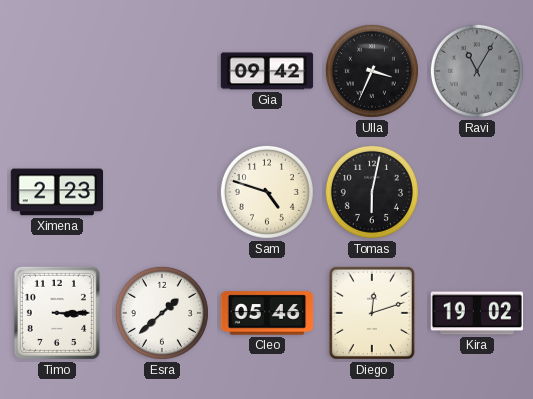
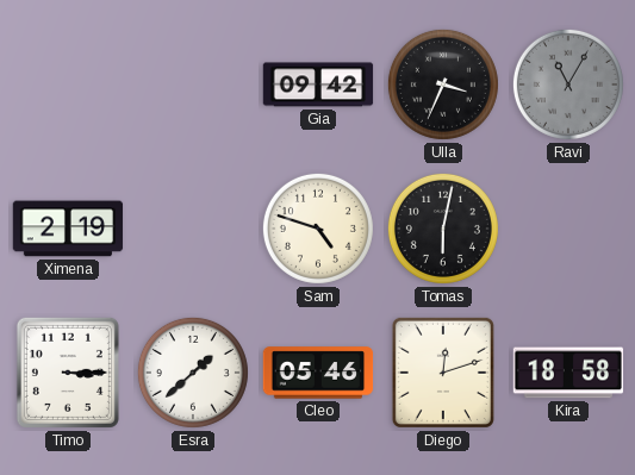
Ximena: 2:23 -> 2:19
Kira: 19:02 -> 18:58
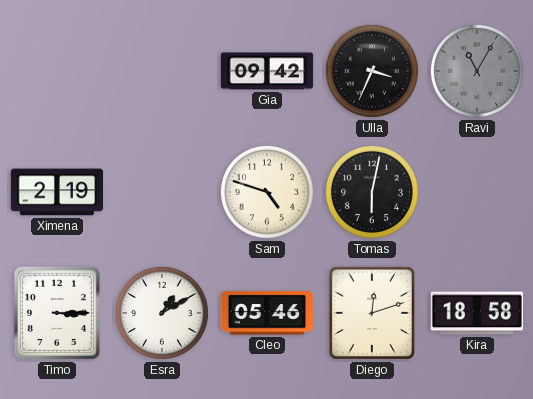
Esra: 1:38 -> 1:10
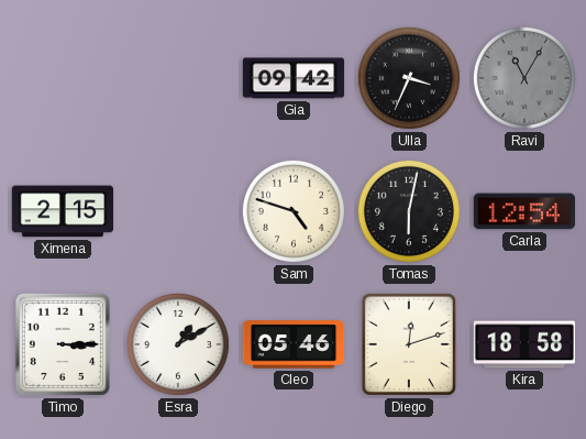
Ximena: 2:19 -> 2:15
Carla: none -> 12:54
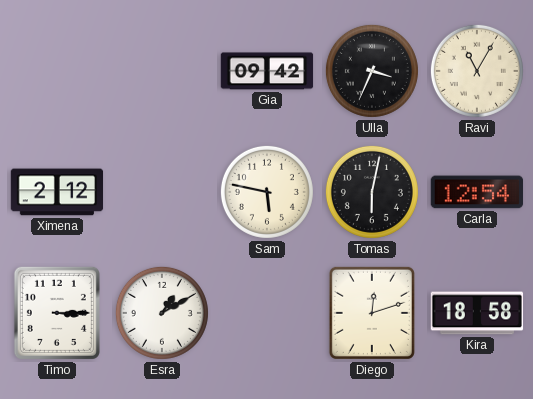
Ravi dial: grey -> cream
Ximena: 2:15 -> 2:12
Sam: 4:48 -> 5:47
Cleo: 05:46 -> none
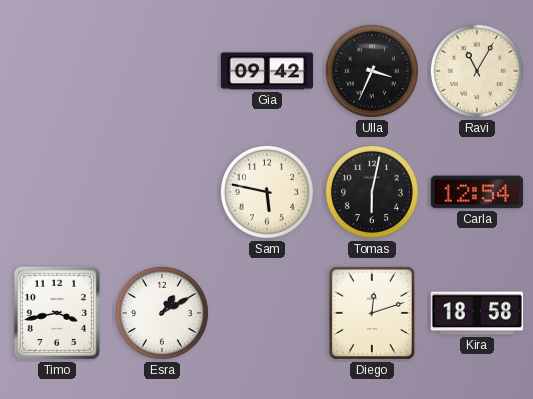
Ximena: 2:12 -> none
Timo: 3:15 -> 3:43
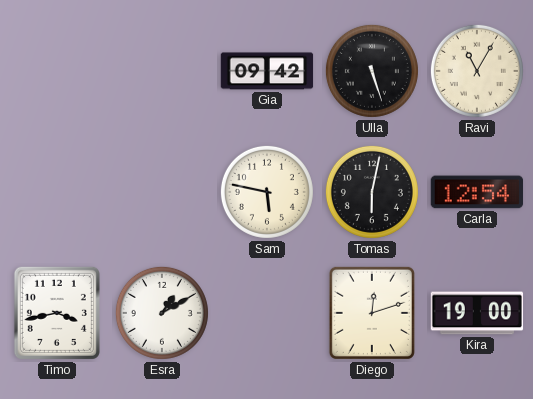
Ulla: 3:34 -> 5:27
Kira: 18:58 -> 19:00
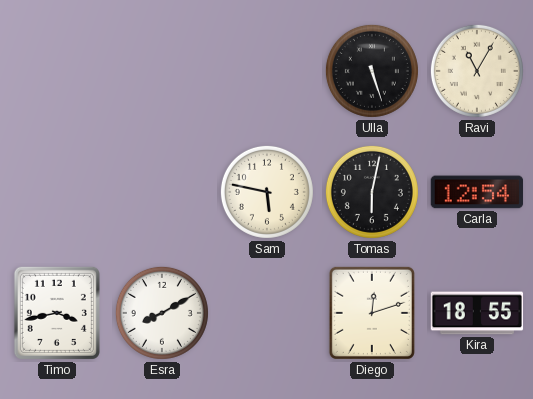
Gia: 09:42 -> none
Esra: 1:10 -> 8:10
Kira: 19:00 -> 18:55
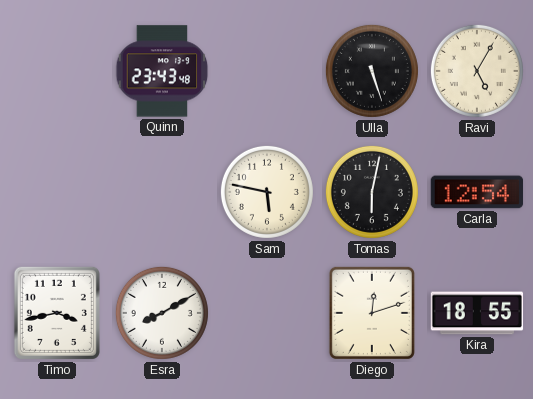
Quinn: none -> 23:43
Ravi: 11:05 -> 5:05
